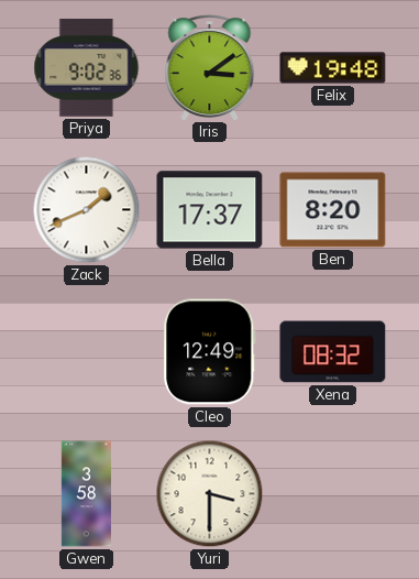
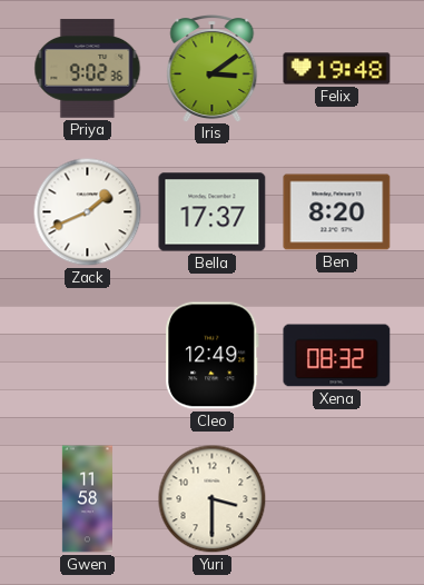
Gwen: 3:58 -> 11:58
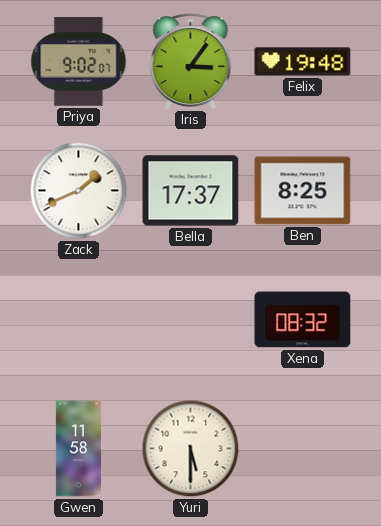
Priya: 9:02:36 -> 9:02:07
Iris: 3:09 -> 3:06
Ben: 8:20 -> 8:25
Cleo: 12:49 -> none
Yuri: 3:30 -> 5:30
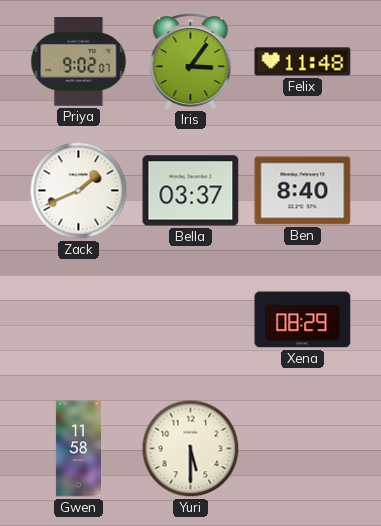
Felix: 19:48 -> 11:48
Bella: 17:37 -> 03:37
Ben: 8:25 -> 8:40
Xena: 08:32 -> 08:29
